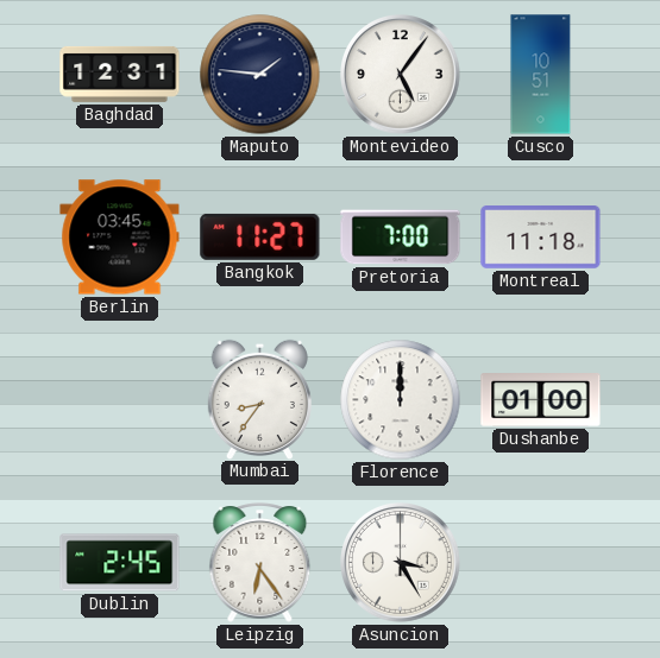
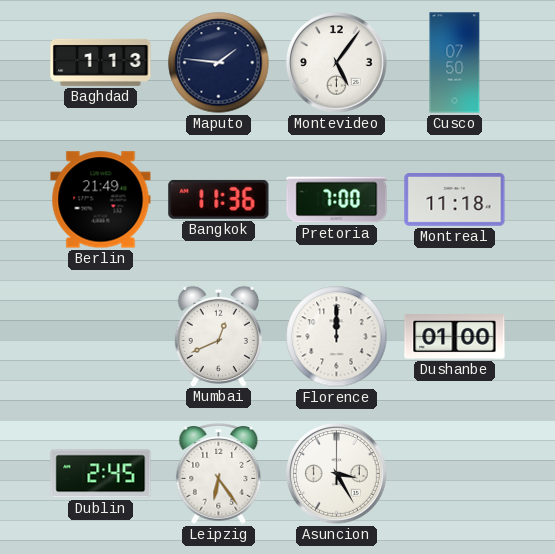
Baghdad: 12:31 -> 1:13
Cusco: 10:51 -> 07:50
Berlin: 03:45 -> 21:49
Bangkok: 11:27 -> 11:36
Mumbai: 8:36 -> 12:41
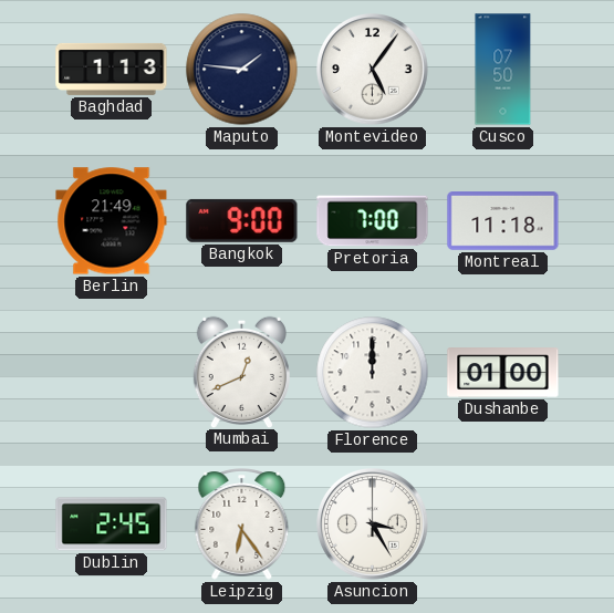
Bangkok: 11:36 -> 9:00
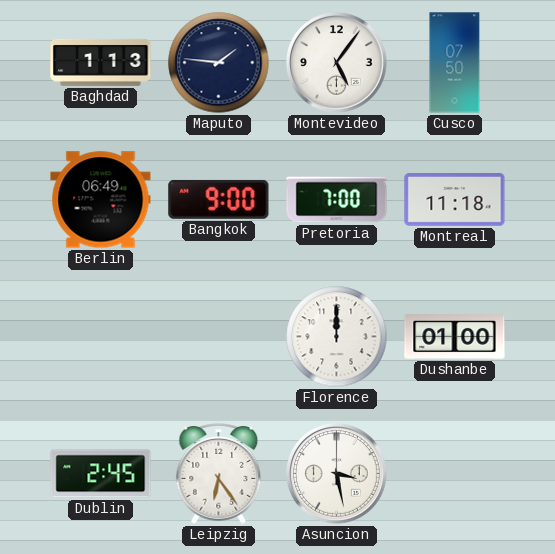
Berlin: 21:49 -> 06:49
Mumbai: 12:41 -> none
Asuncion: 3:25 -> 3:28
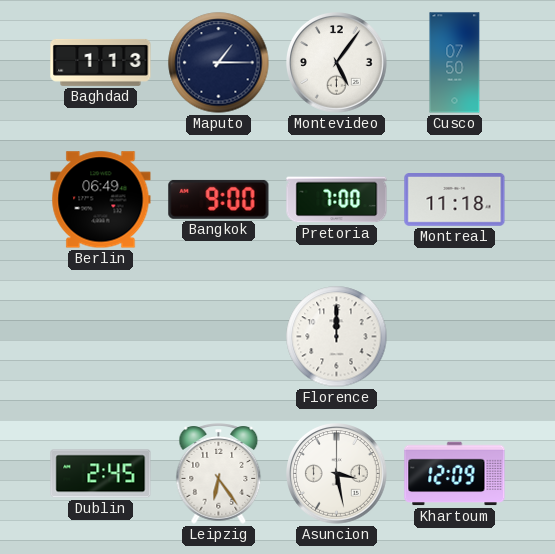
Maputo: 1:46 -> 1:15
Dushanbe: 01:00 -> none
Khartoum: none -> 12:09
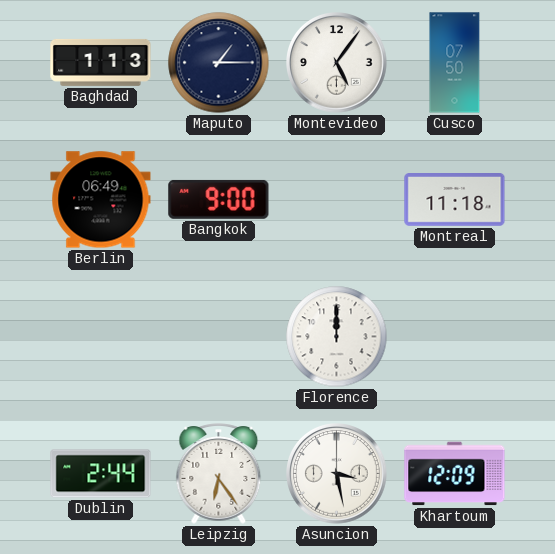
Pretoria: 7:00 -> none
Dublin: 2:45 -> 2:44
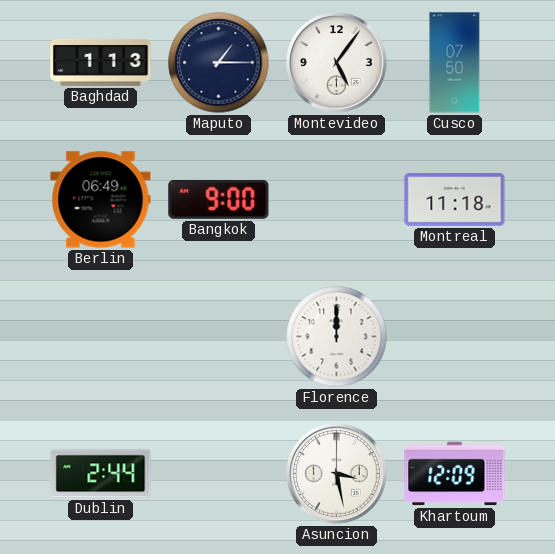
Leipzig: 6:24 -> none
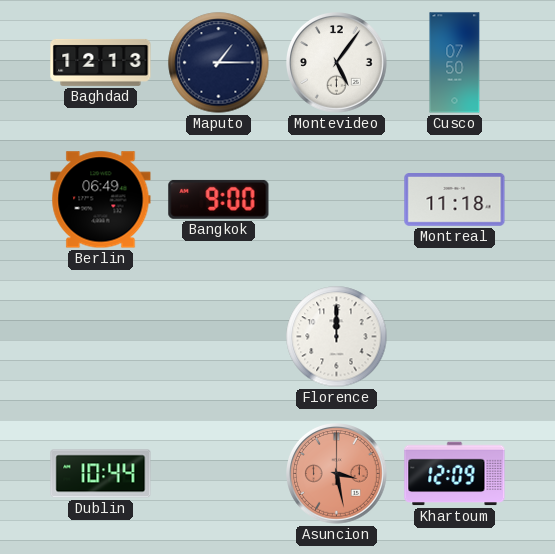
Baghdad: 1:13 -> 12:13
Dublin: 2:44 -> 10:44
Asuncion dial: white -> salmon
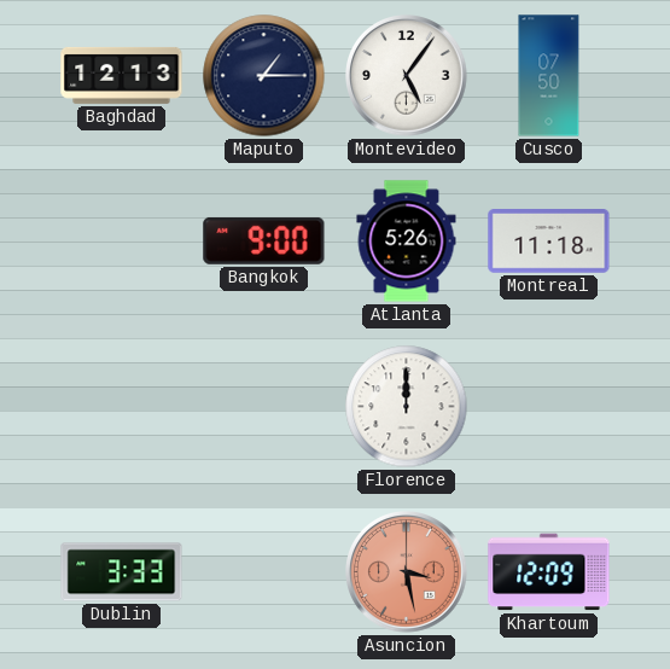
Berlin: 06:49 -> none
Atlanta: none -> 5:26
Dublin: 10:44 -> 3:33
